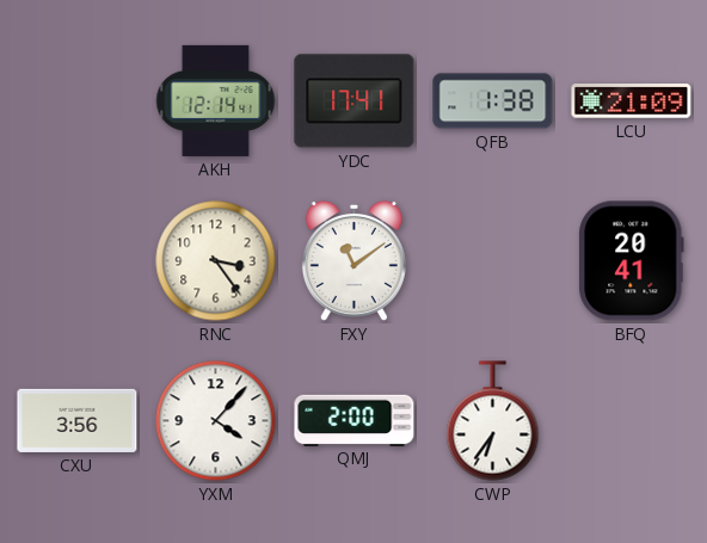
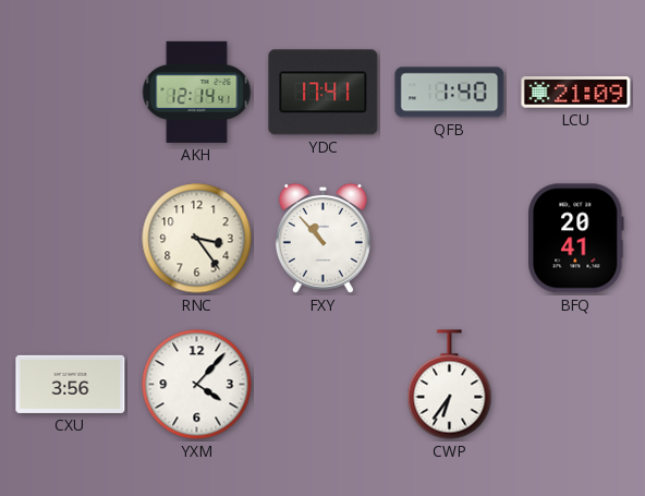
QFB: 1:38 -> 1:40
FXY: 11:09 -> 10:53
QMJ: 2:00 -> none
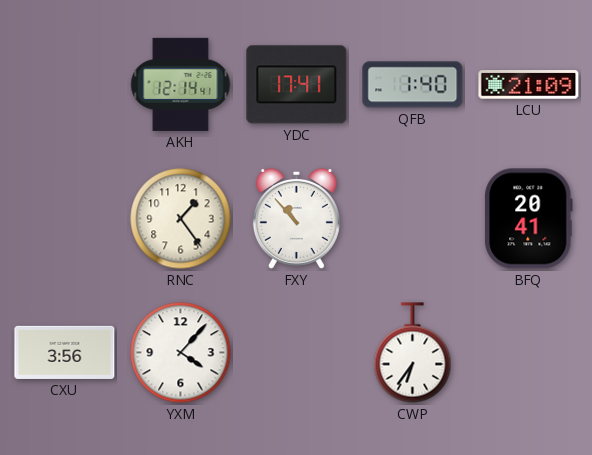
RNC: 3:24 -> 1:24
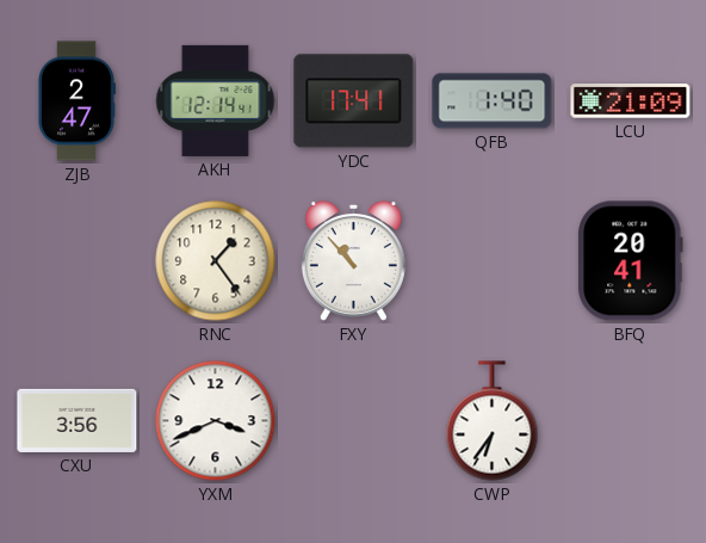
ZJB: none -> 2:47
YXM: 4:07 -> 3:41
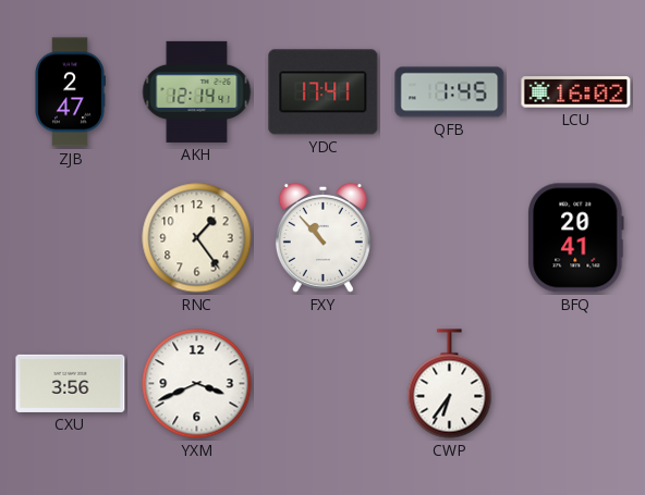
QFB: 1:40 -> 1:45
LCU: 21:09 -> 16:02
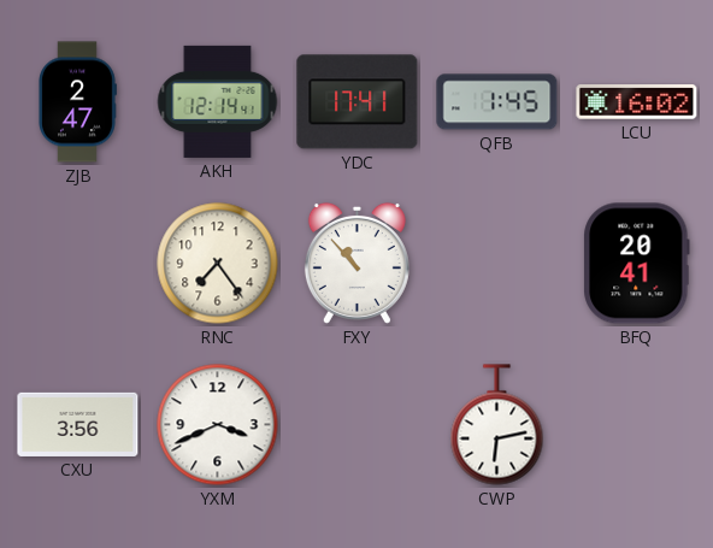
RNC: 1:24 -> 7:24
CWP: 6:36 -> 6:13
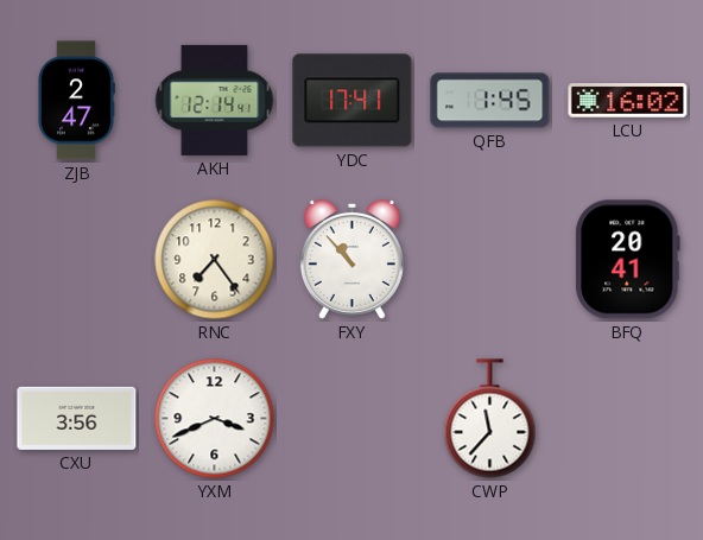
CWP: 6:13 -> 11:37
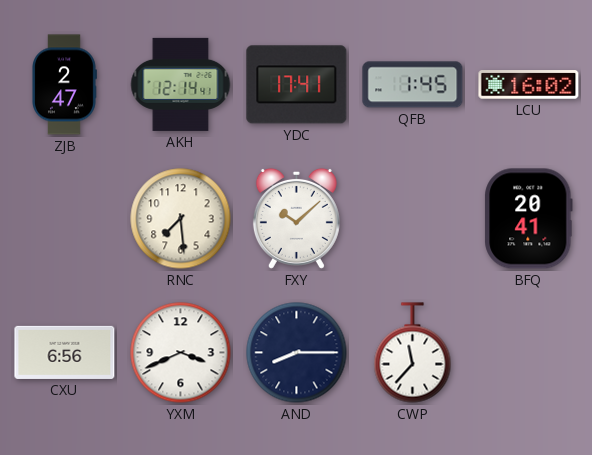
RNC: 7:24 -> 7:29
FXY: 10:53 -> 10:08
CXU: 3:56 -> 6:56
AND: none -> 8:15
